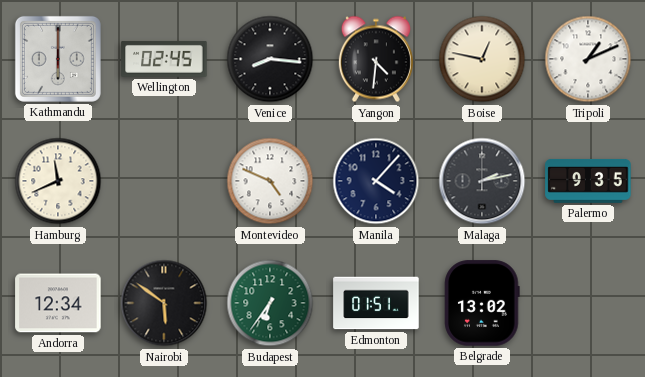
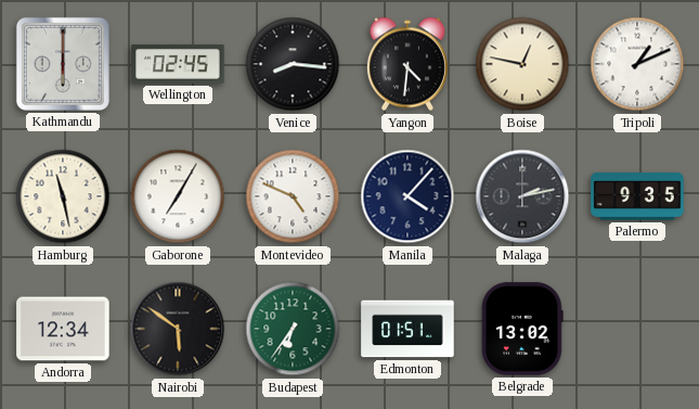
Hamburg: 11:41 -> 11:28
Gaborone: none -> 7:05
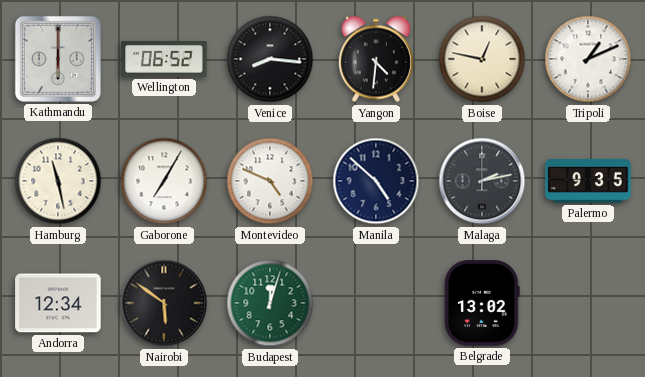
Wellington: 02:45 -> 06:52
Manila: 4:07 -> 4:52
Budapest: 6:36 -> 12:03
Edmonton: 01:51 -> none
